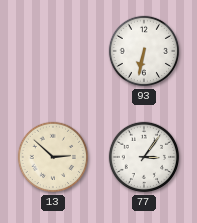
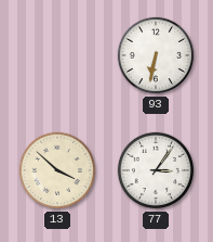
13: 2:52 -> 3:52
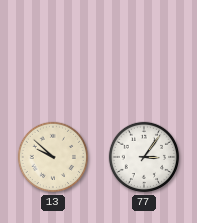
93: 6:32 -> none
13: 3:52 -> 9:52
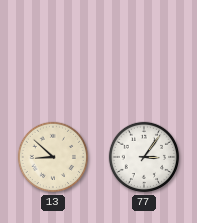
13: 9:52 -> 8:52
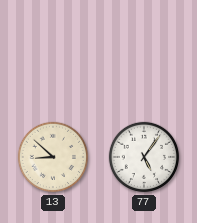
77: 3:06 -> 5:06
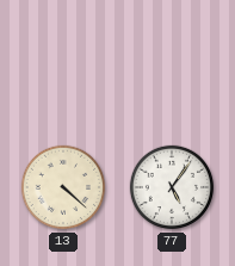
13: 8:52 -> 4:22
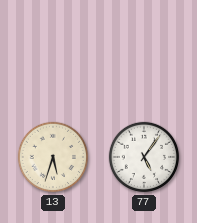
13: 4:22 -> 5:33
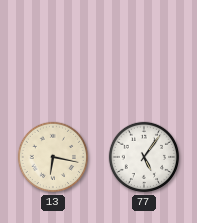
13: 5:33 -> 6:17
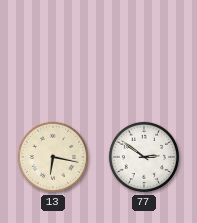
77: 5:06 -> 2:51
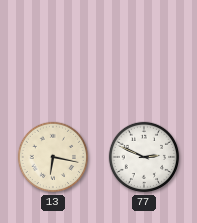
77: 2:51 -> 2:49
